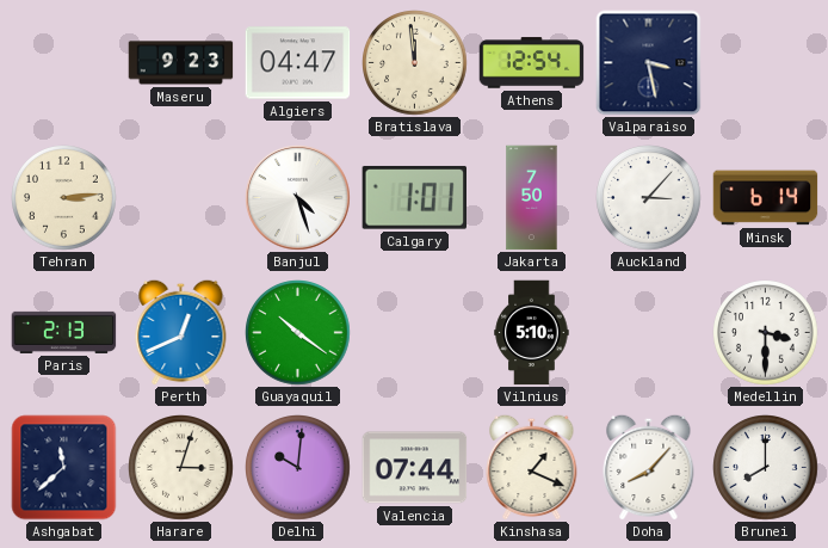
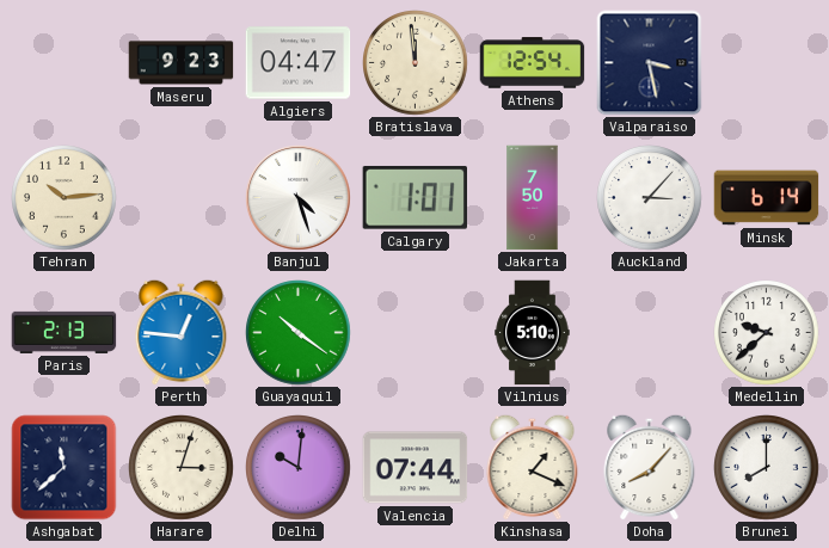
Tehran: 3:14 -> 10:14
Perth: 12:41 -> 12:46
Medellin: 3:30 -> 9:38
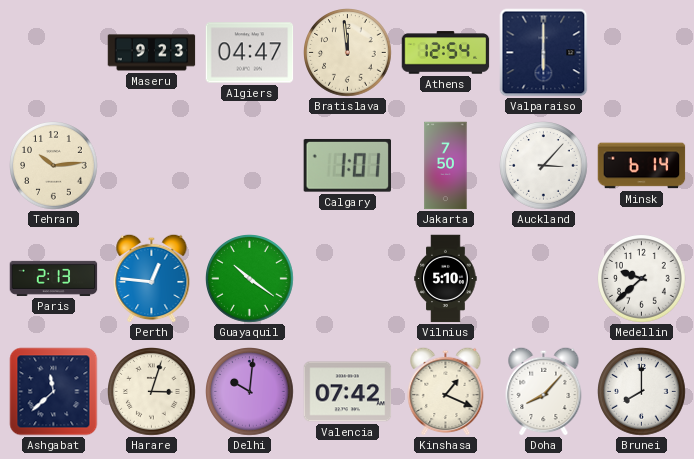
Valparaiso: 3:28 -> 6:00
Banjul: 4:27 -> none
Valencia: 07:44 -> 07:42
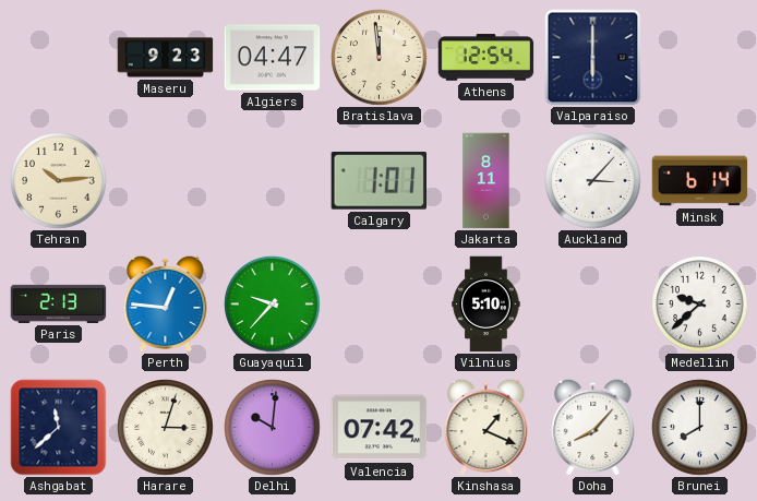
Jakarta: 7:50 -> 8:11
Guayaquil: 10:21 -> 9:37
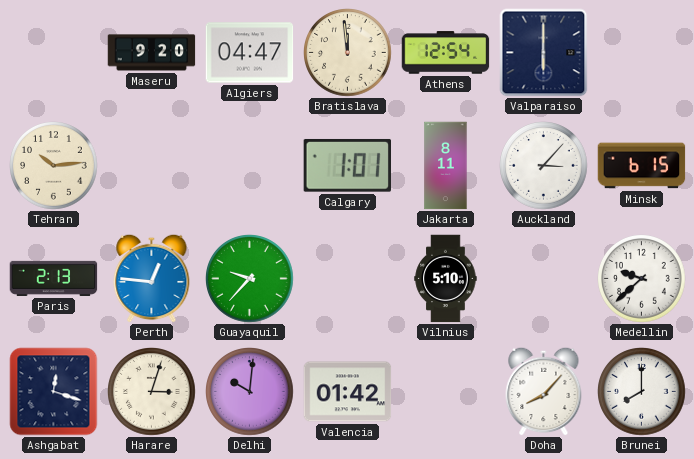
Maseru: 9:23 -> 9:20
Minsk: 6:14 -> 6:15
Ashgabat: 11:38 -> 12:18
Valencia: 07:42 -> 01:42
Kinshasa: 1:19 -> none
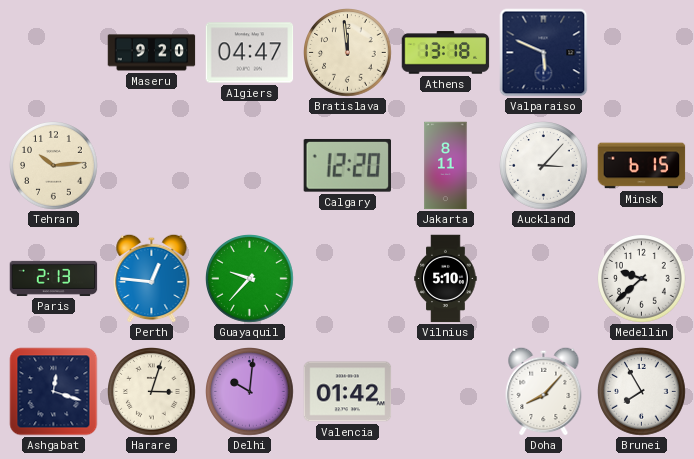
Athens: 12:54 -> 13:18
Valparaiso: 6:00 -> 5:49
Calgary: 1:01 -> 12:20
Brunei: 8:00 -> 7:55
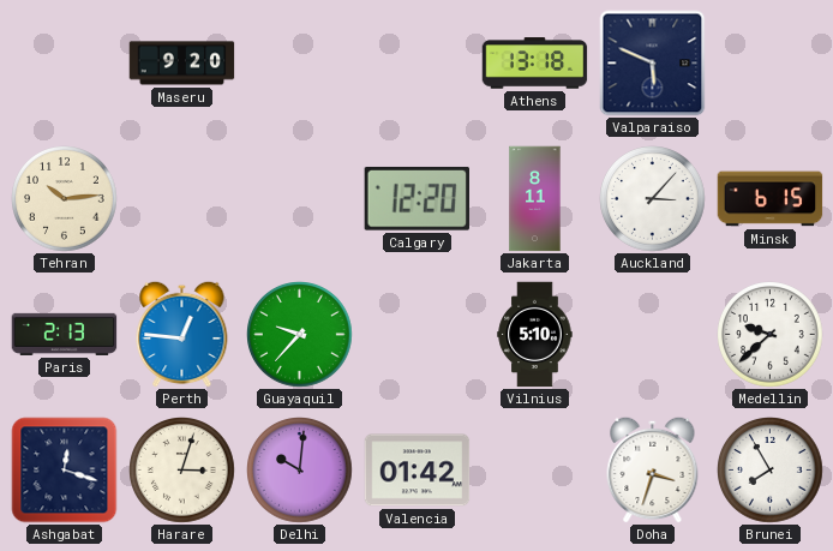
Algiers: 04:47 -> none
Bratislava: 11:59 -> none
Doha: 8:07 -> 3:33
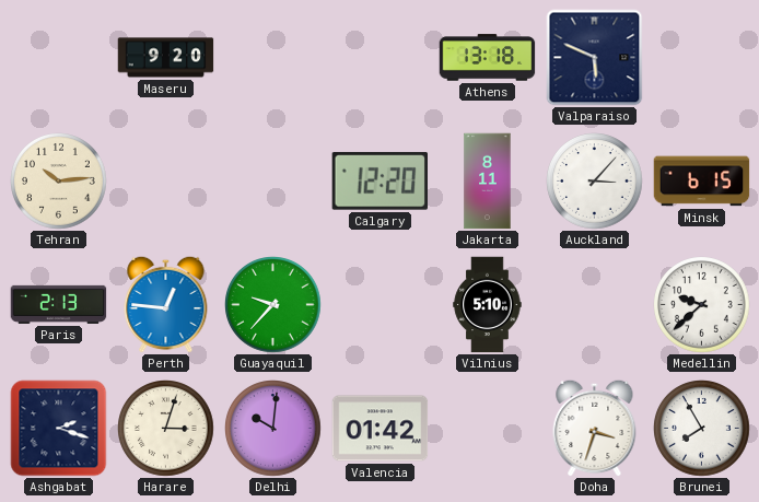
Ashgabat: 12:18 -> 2:18
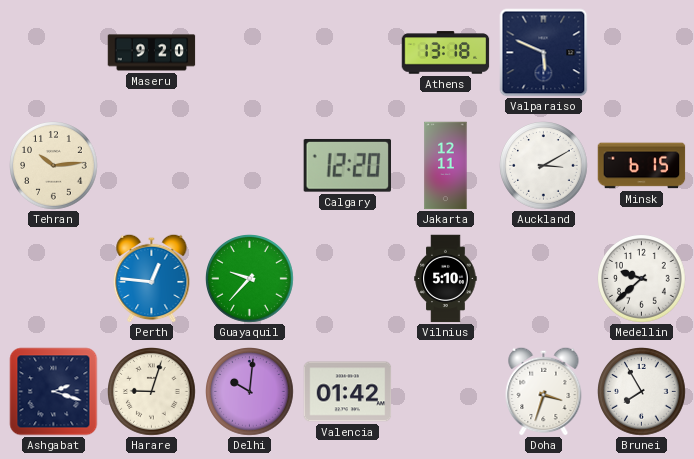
Jakarta: 8:11 -> 12:11
Auckland: 3:07 -> 3:10
Paris: 2:13 -> none
Harare: 3:03 -> 9:03
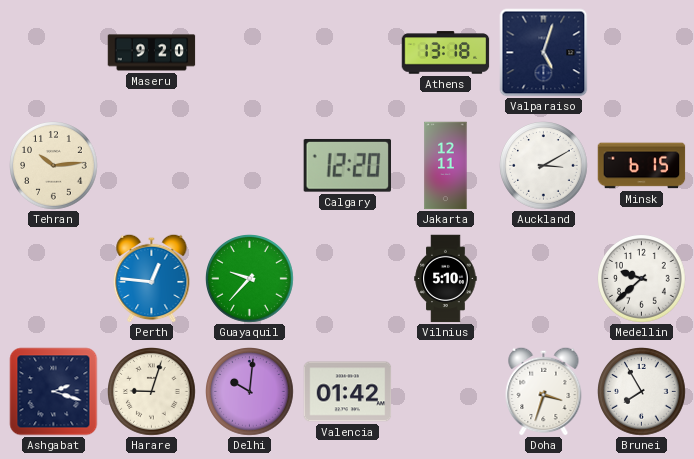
Valparaiso: 5:49 -> 5:03
